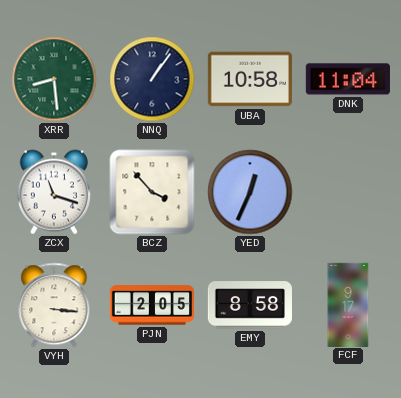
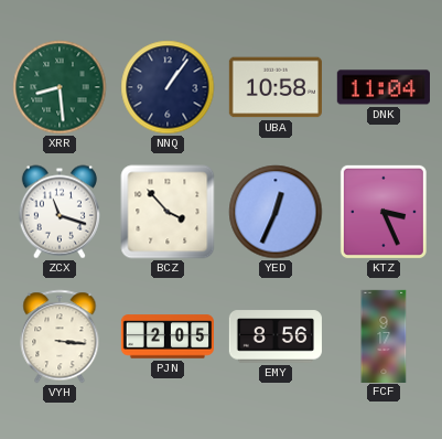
KTZ: none -> 3:26
EMY: 8:58 -> 8:56
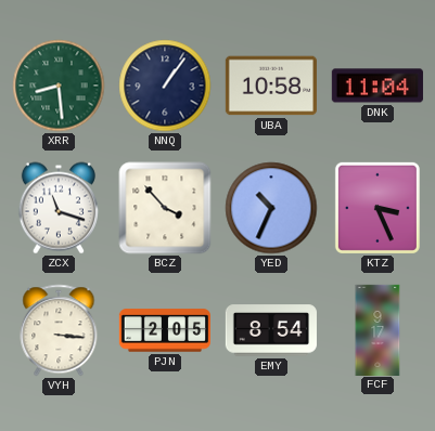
YED: 12:34 -> 10:34
EMY: 8:56 -> 8:54
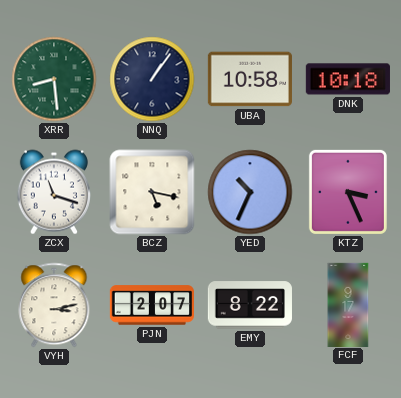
DNK: 11:04 -> 10:18
BCZ: 3:53 -> 5:17
VYH: 3:16 -> 3:13
PJN: 2:05 -> 2:07
EMY: 8:54 -> 8:22
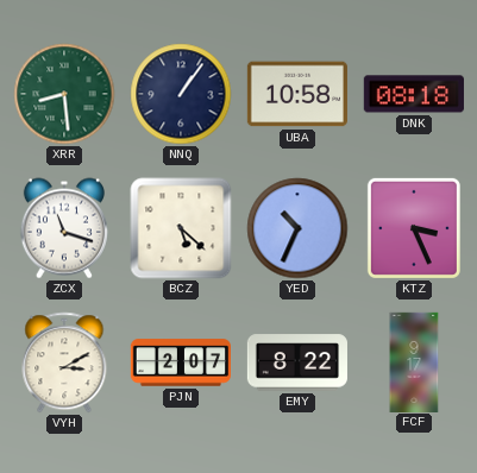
DNK: 10:18 -> 08:18
BCZ: 5:17 -> 5:22
VYH: 3:13 -> 3:10
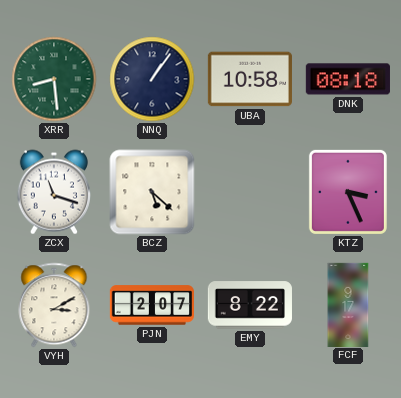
YED: 10:34 -> none
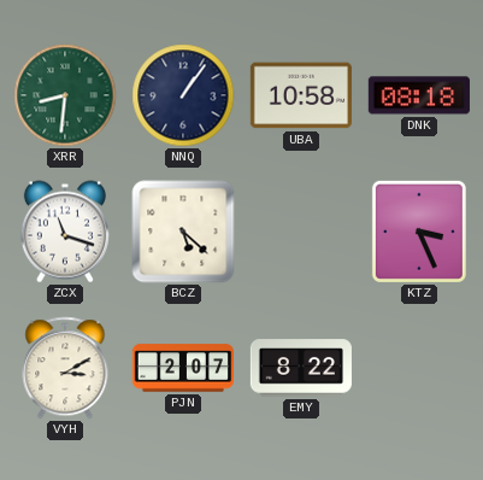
XRR: 8:29 -> 8:31
FCF: 9:17 -> none
